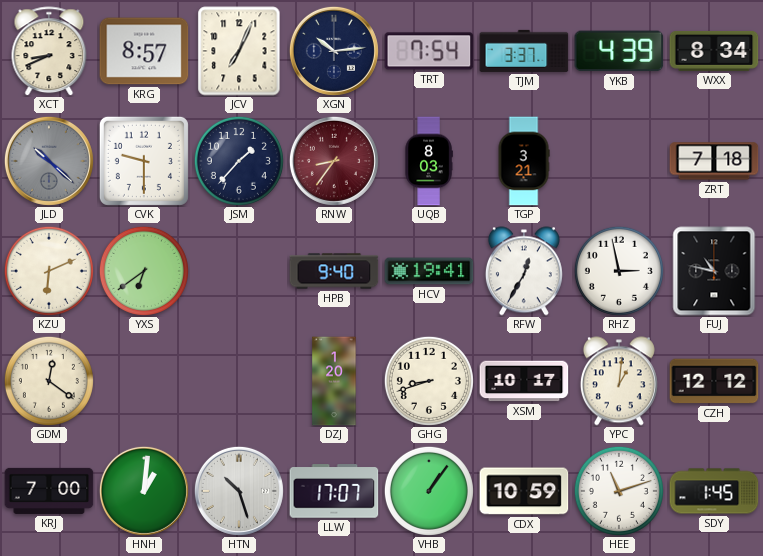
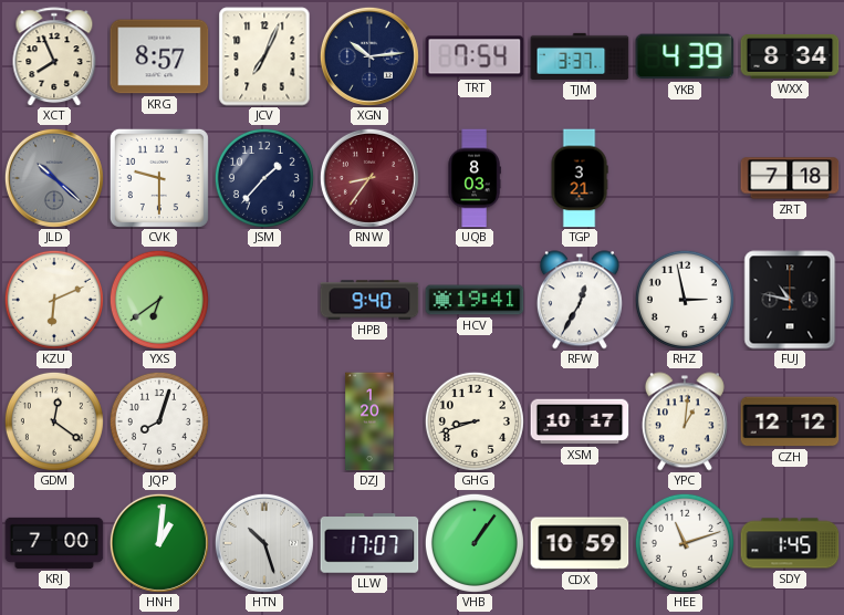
XCT: 8:41 -> 7:56
JQP: none -> 8:03
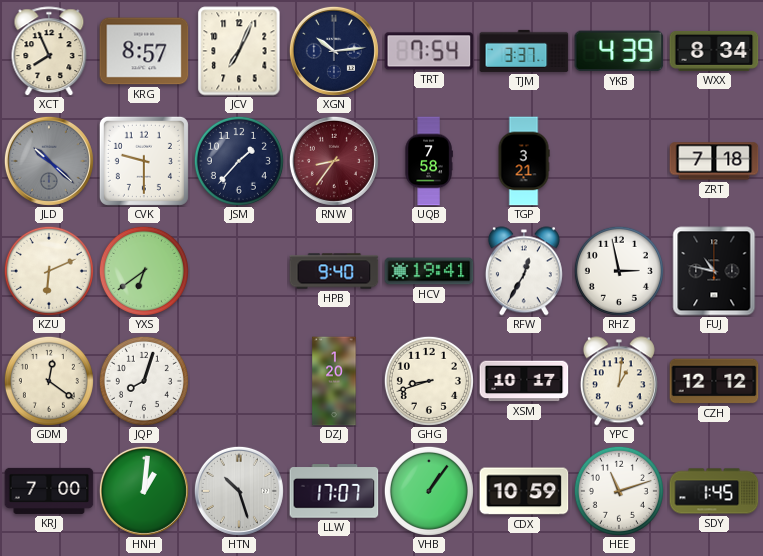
UQB: 8:03 -> 7:58
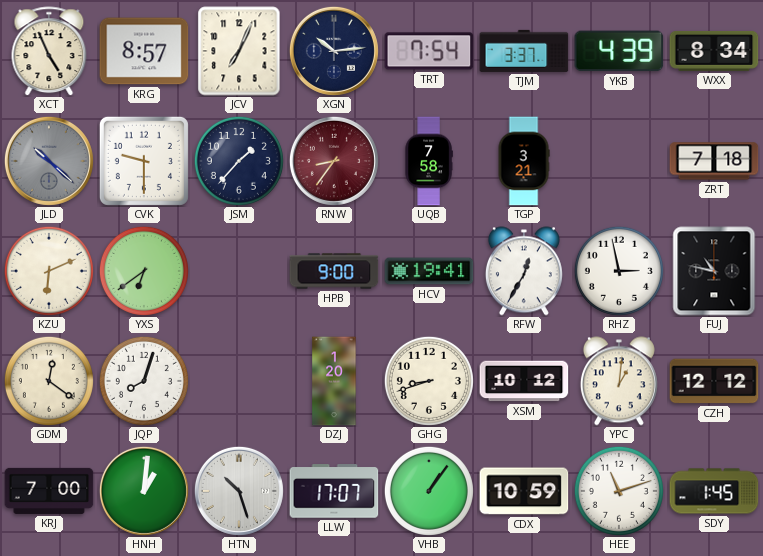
XCT: 7:56 -> 4:56
HPB: 9:40 -> 9:00
XSM: 10:17 -> 10:12
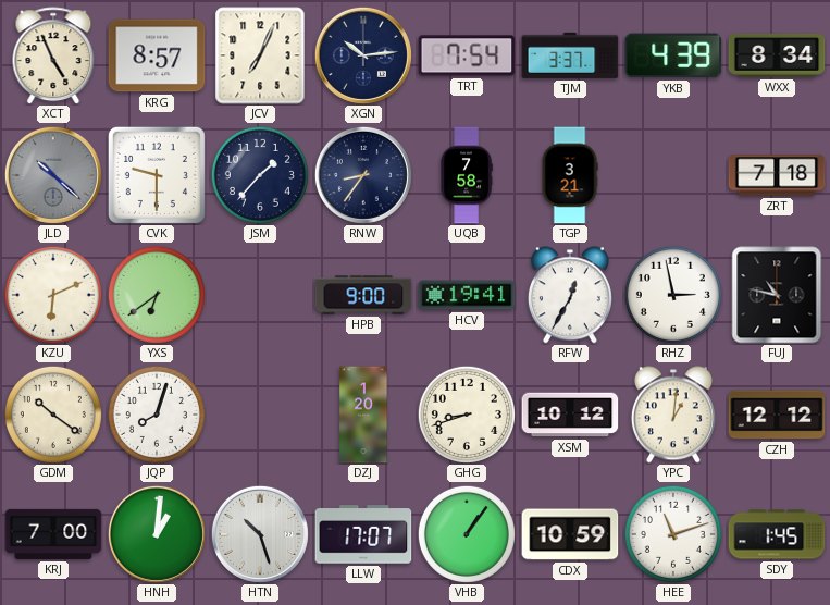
RNW dial: burgundy -> navy
GDM: 12:21 -> 10:21
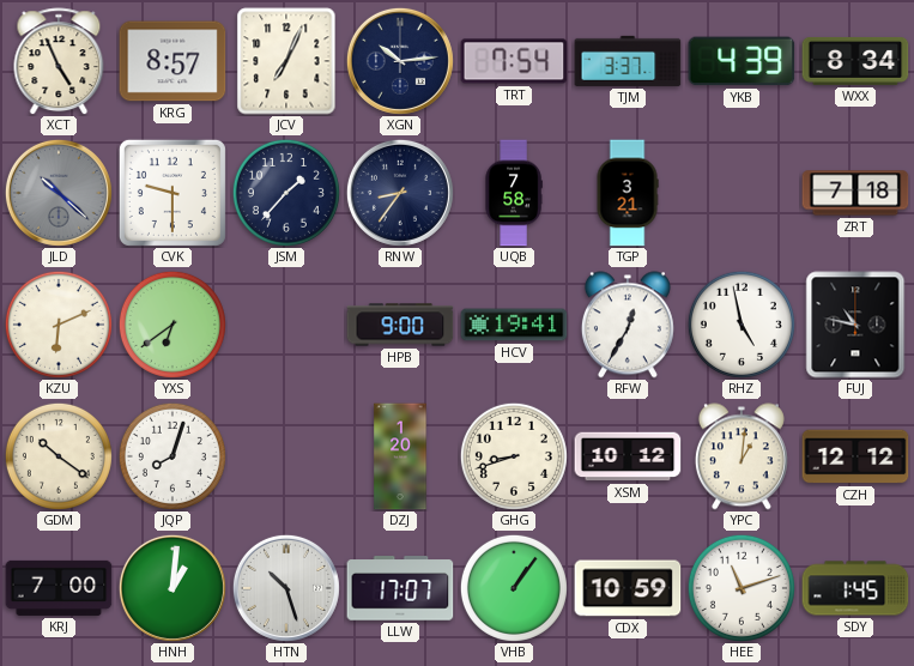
RHZ: 2:58 -> 4:58
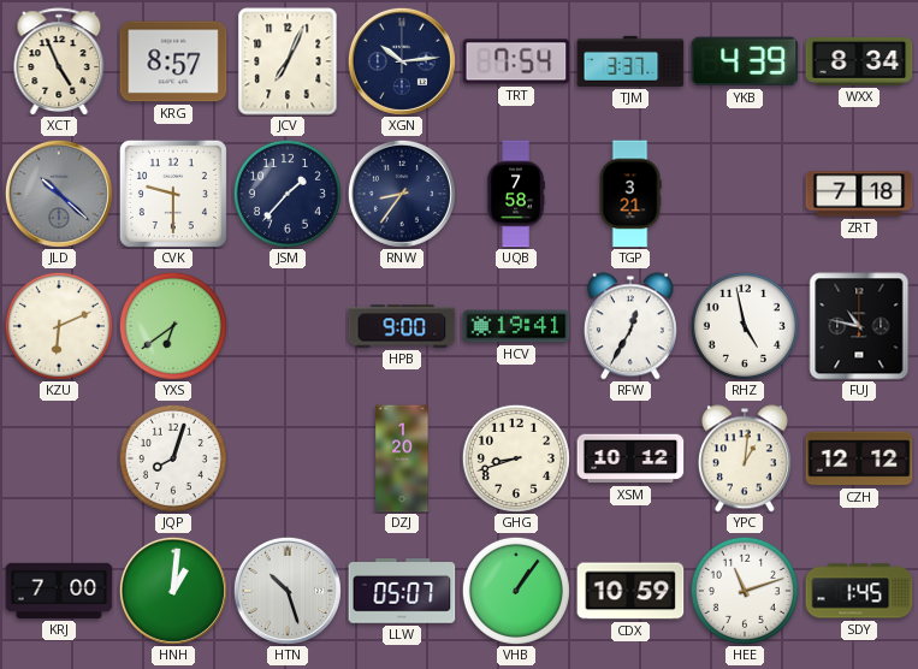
GDM: 10:21 -> none
LLW: 17:07 -> 05:07
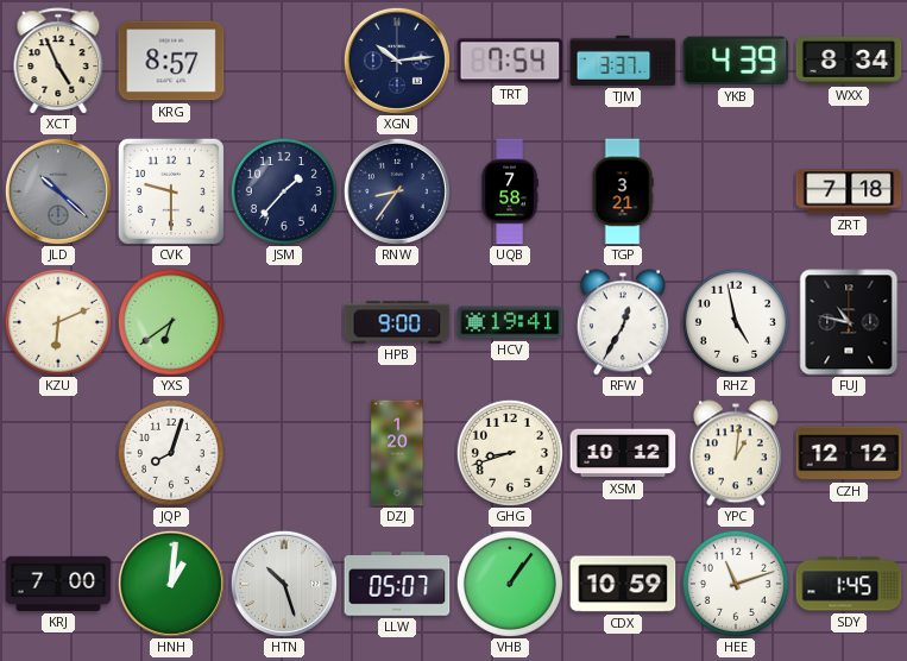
JCV: 7:04 -> none
